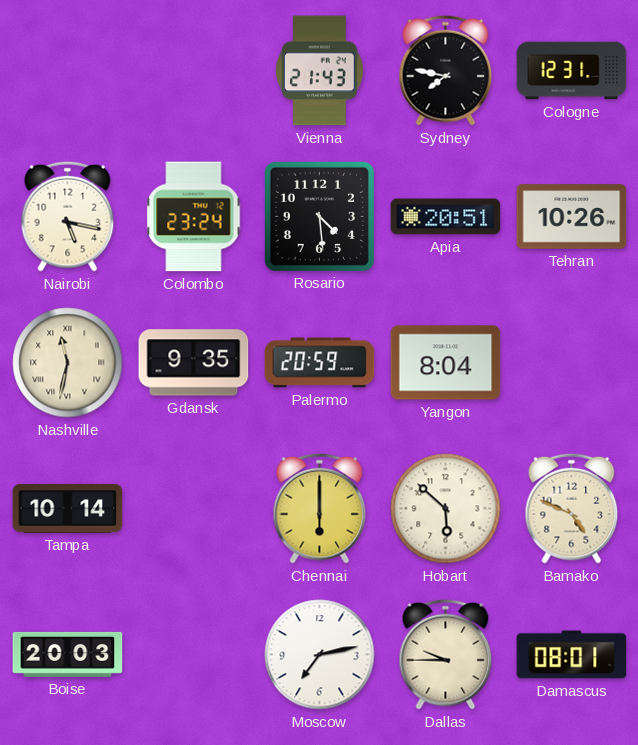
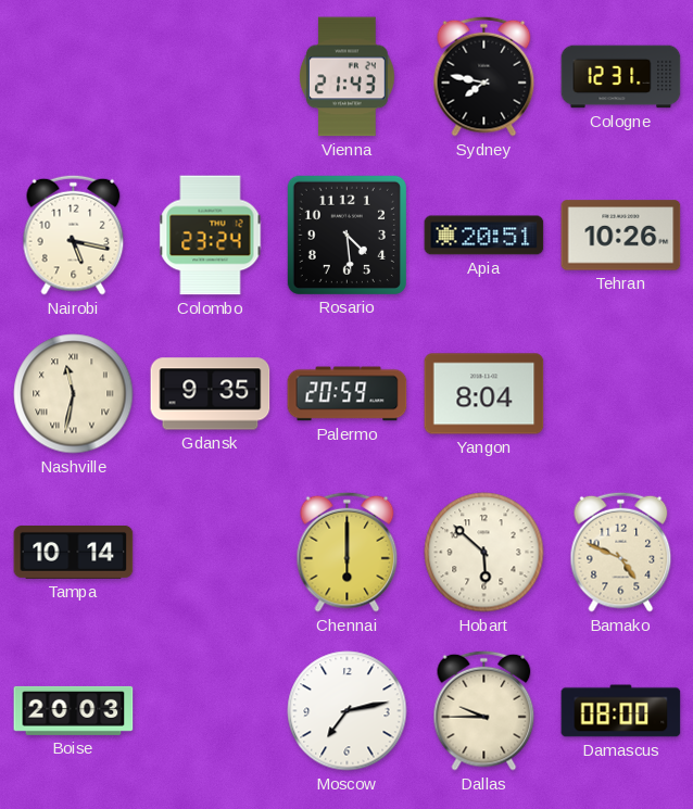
Damascus: 08:01 -> 08:00
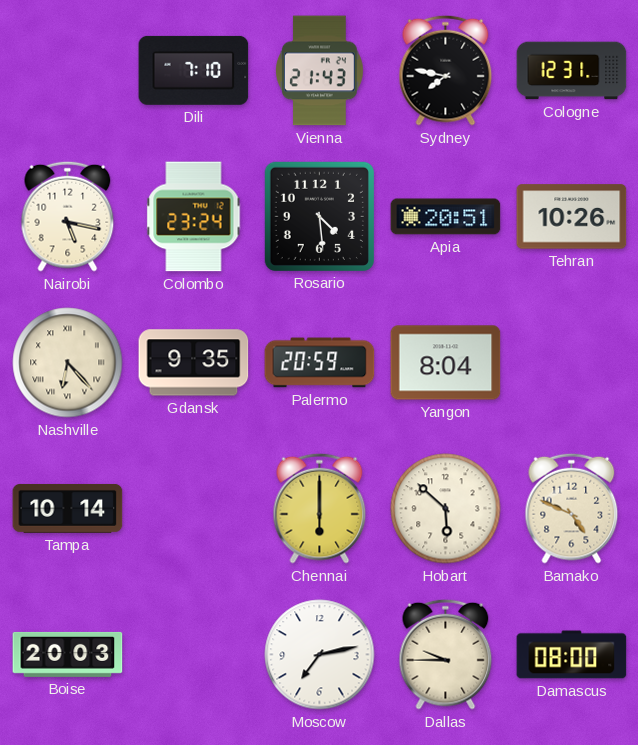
Dili: none -> 7:10
Nashville: 11:32 -> 6:23
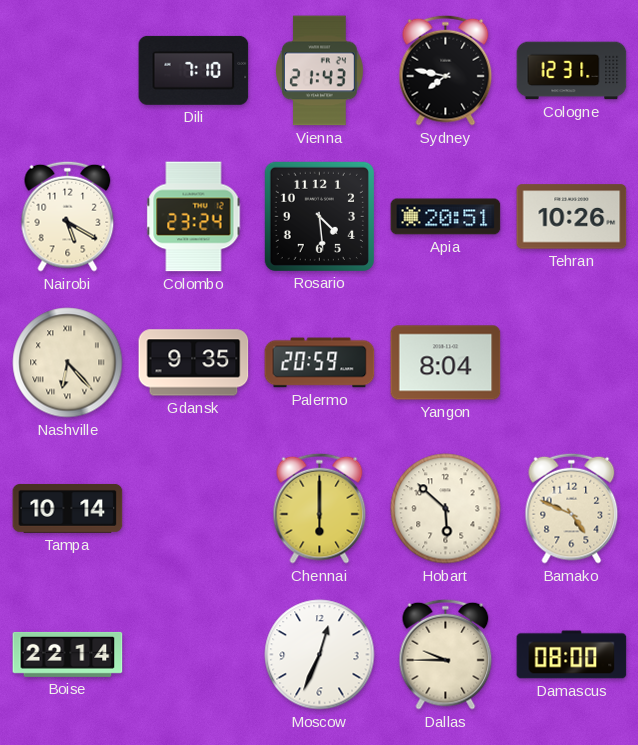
Nairobi: 5:17 -> 5:20
Boise: 20:03 -> 22:14
Moscow: 7:13 -> 12:34
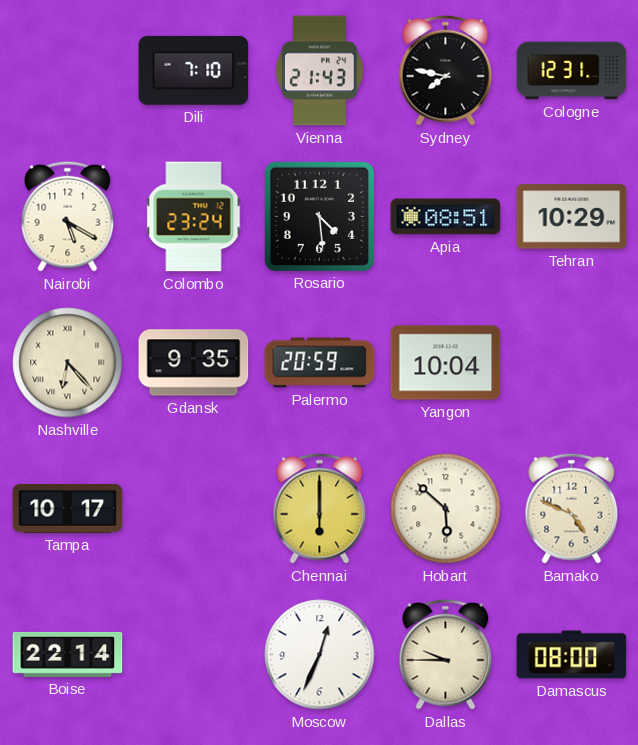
Apia: 20:51 -> 08:51
Tehran: 10:26 -> 10:29
Yangon: 8:04 -> 10:04
Tampa: 10:14 -> 10:17
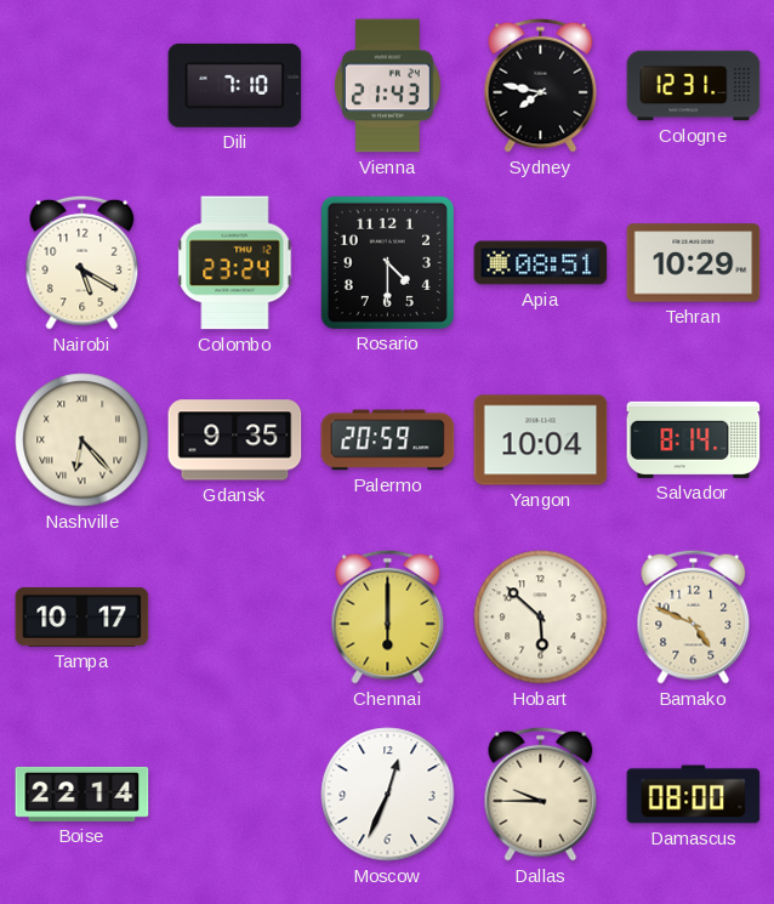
Rosario: 4:29 -> 4:30
Salvador: none -> 8:14
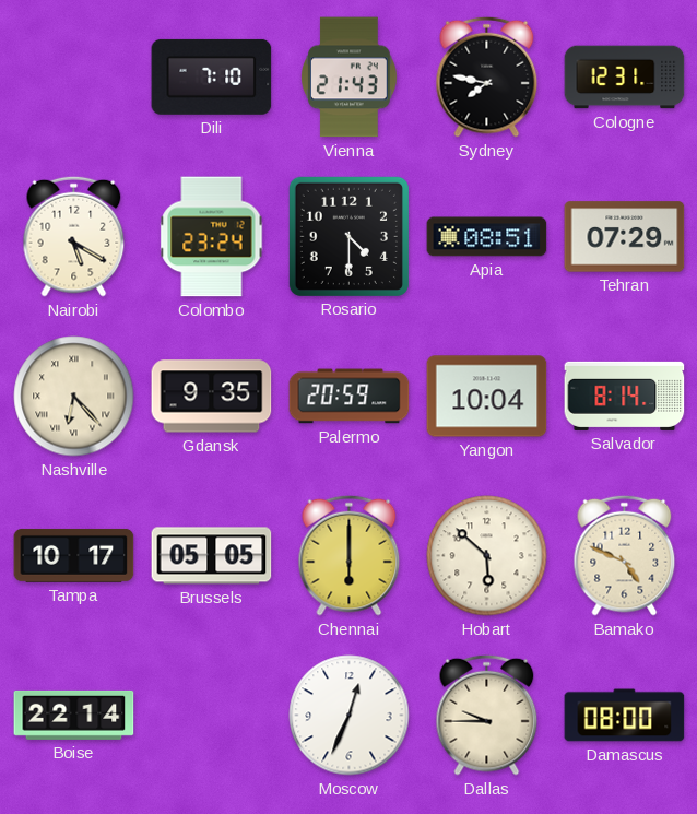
Tehran: 10:29 -> 07:29
Brussels: none -> 05:05
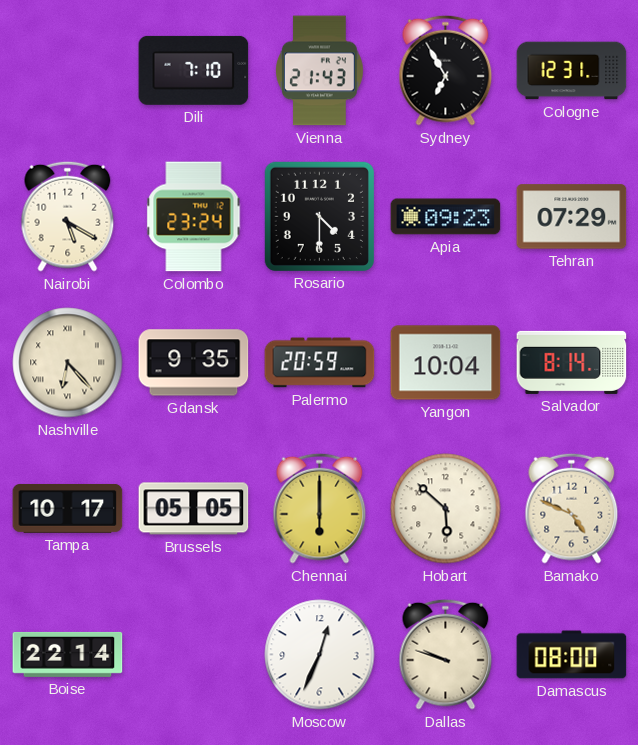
Sydney: 7:47 -> 6:55
Apia: 08:51 -> 09:23
Dallas: 9:45 -> 9:48
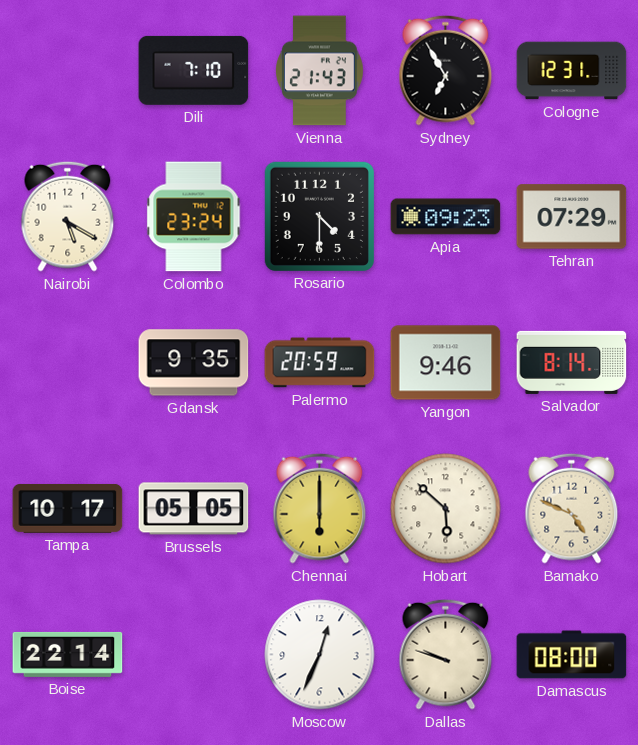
Nashville: 6:23 -> none
Yangon: 10:04 -> 9:46
